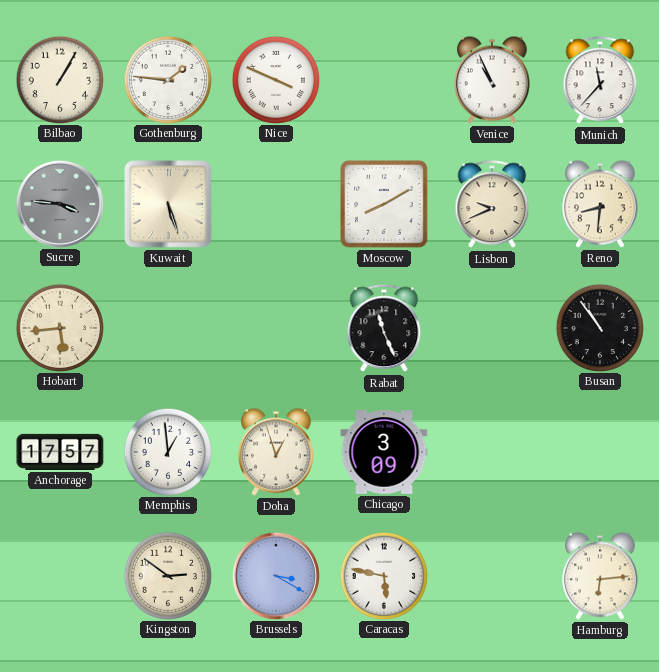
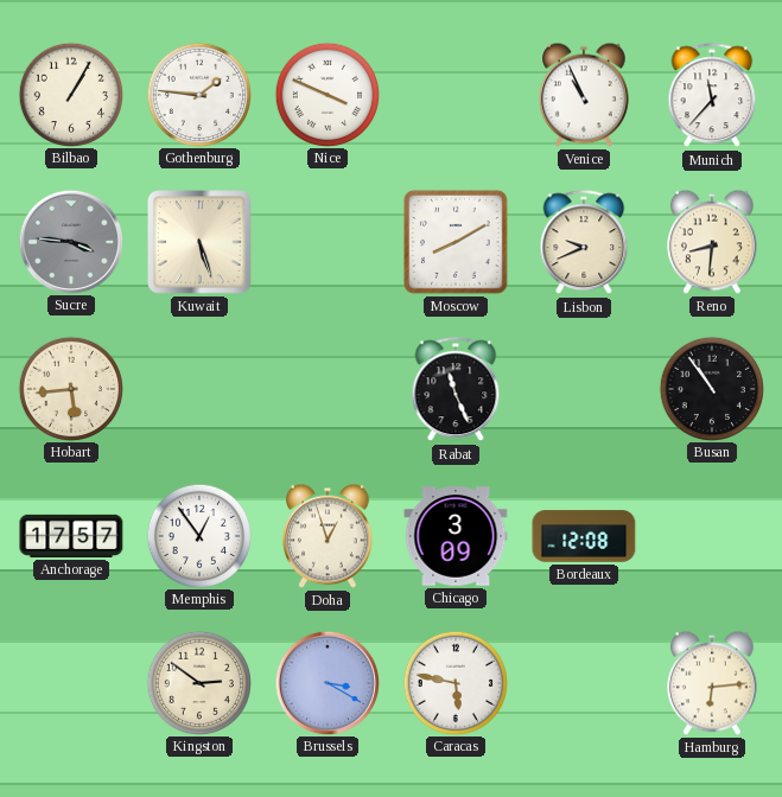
Memphis: 12:59 -> 12:54
Bordeaux: none -> 12:08
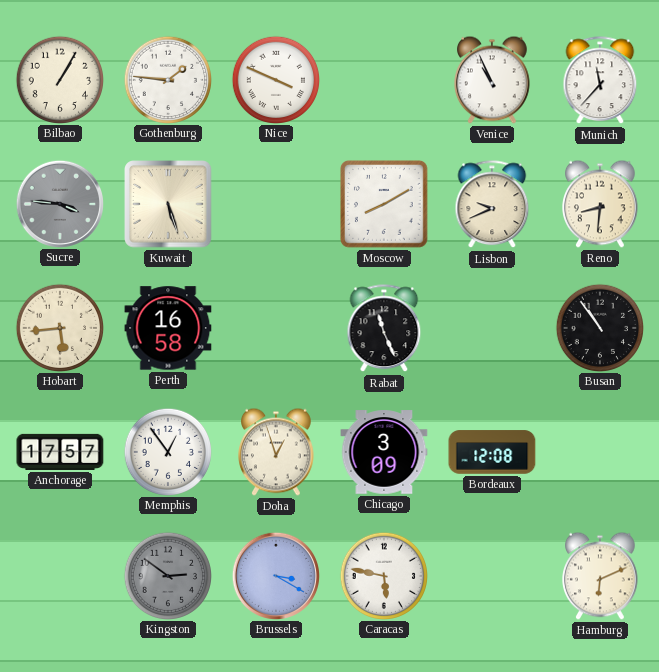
Perth: none -> 16:58
Kingston dial: cream -> grey
Hamburg: 6:14 -> 6:11
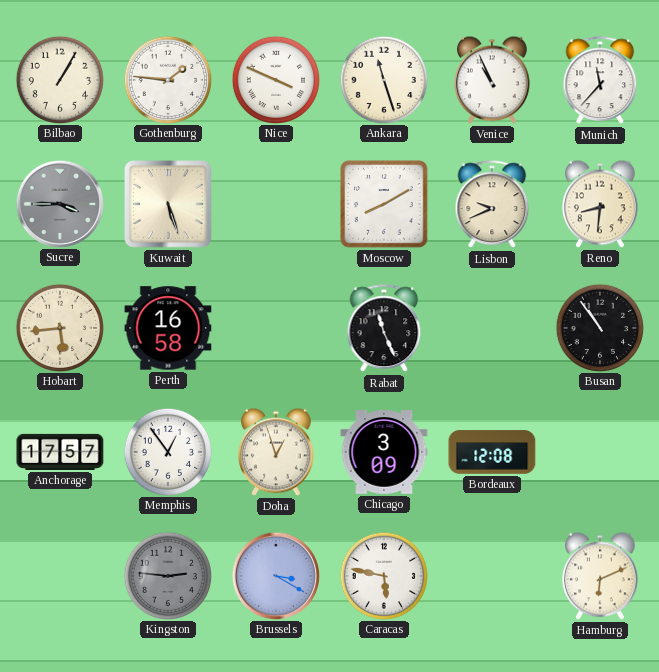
Ankara: none -> 11:27
Sucre: 3:46 -> 3:45
Kingston: 2:51 -> 2:46
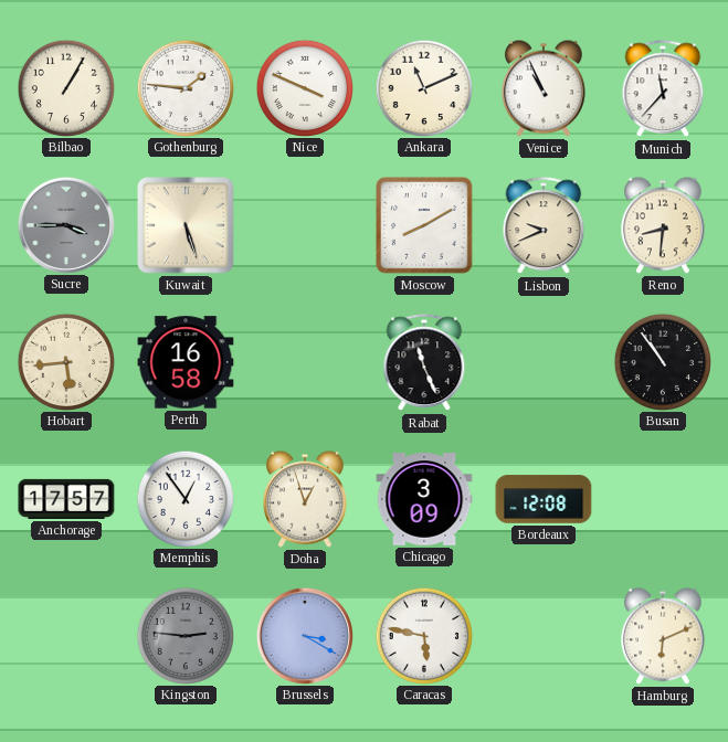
Ankara: 11:27 -> 11:11
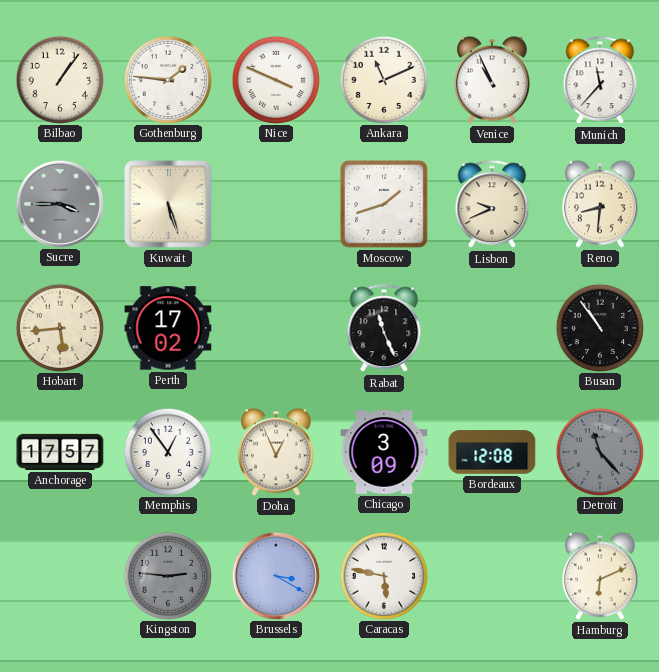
Bilbao: 1:05 -> 1:06
Moscow: 8:10 -> 1:42
Perth: 16:58 -> 17:02
Doha: 12:57 -> 12:56
Detroit: none -> 11:23
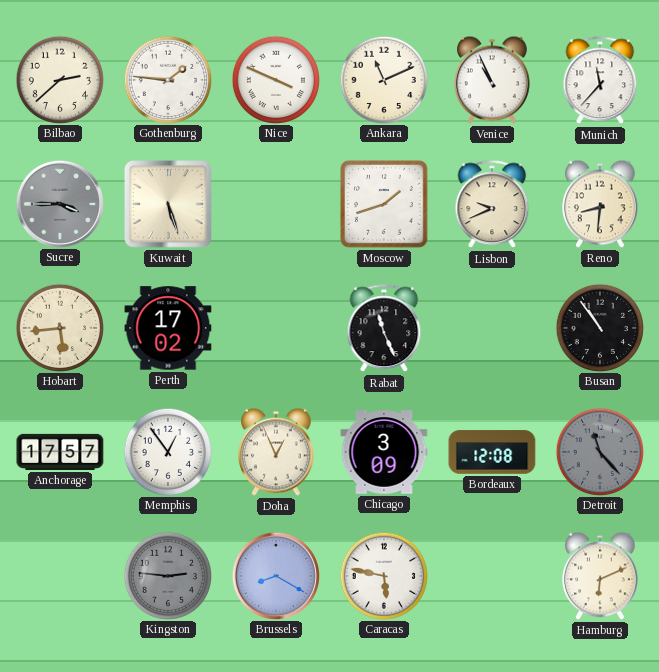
Bilbao: 1:06 -> 2:38
Brussels: 3:20 -> 8:20
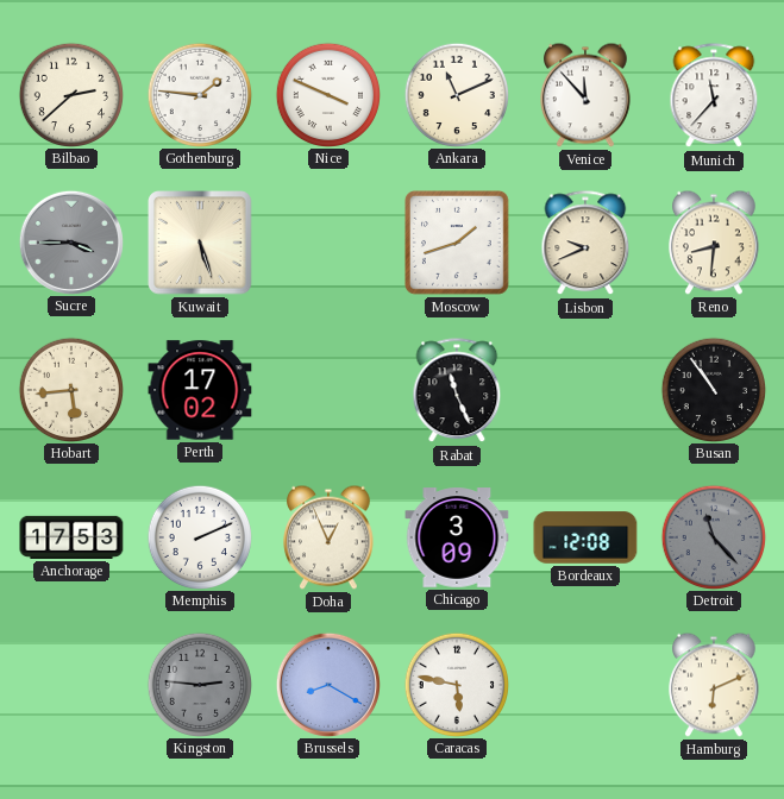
Venice: 10:56 -> 11:53
Anchorage: 17:57 -> 17:53
Memphis: 12:54 -> 2:11
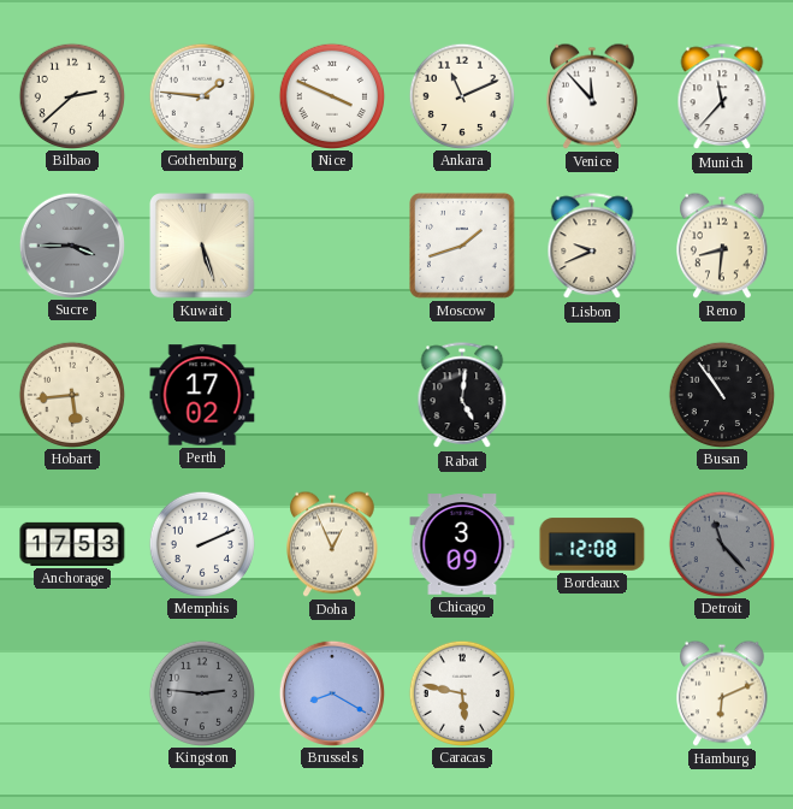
Rabat: 11:26 -> 5:01
